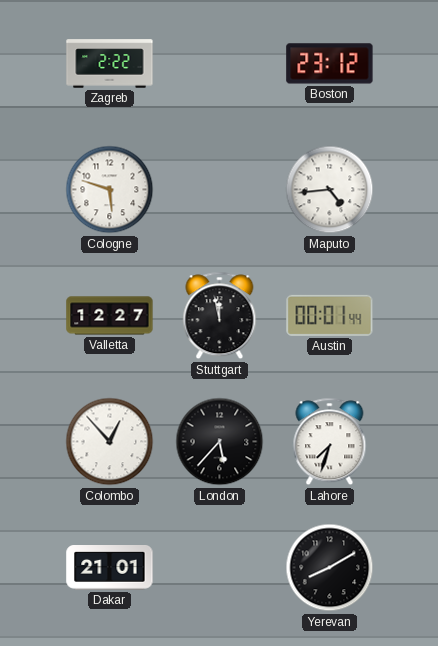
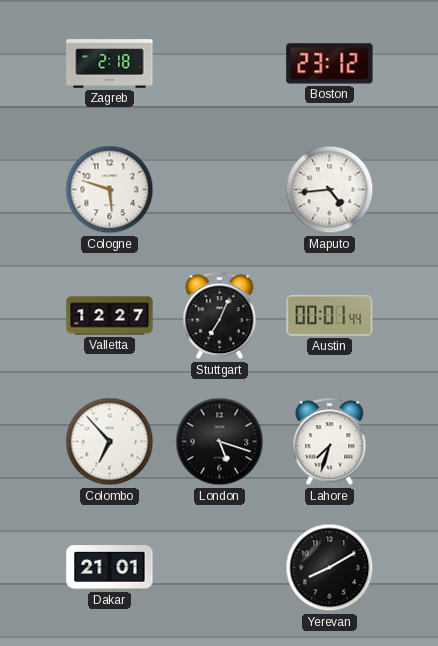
Zagreb: 2:22 -> 2:18
Stuttgart: 11:58 -> 7:04
Colombo: 12:53 -> 6:53
London: 5:37 -> 5:18
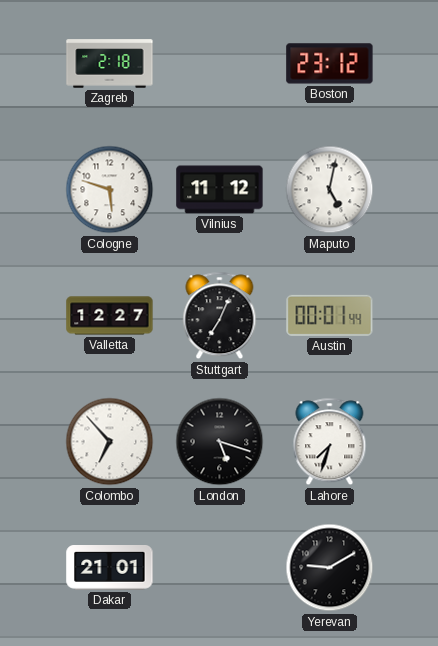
Vilnius: none -> 11:12
Maputo: 4:44 -> 5:02
Yerevan: 8:10 -> 9:10
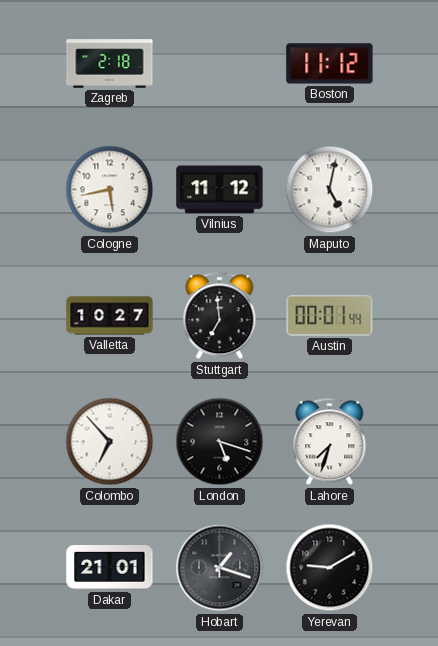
Boston: 23:12 -> 11:12
Cologne: 5:48 -> 5:43
Valletta: 12:27 -> 10:27
Stuttgart: 7:04 -> 6:59
Hobart: none -> 1:18
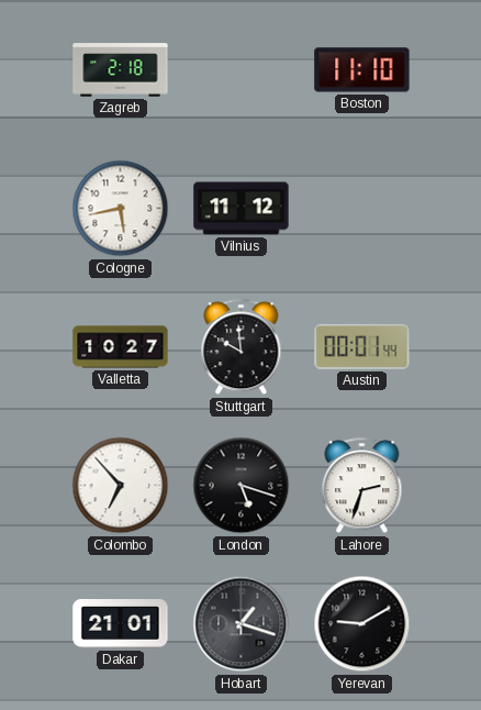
Boston: 11:12 -> 11:10
Maputo: 5:02 -> none
Stuttgart: 6:59 -> 9:59
Lahore: 7:33 -> 2:33
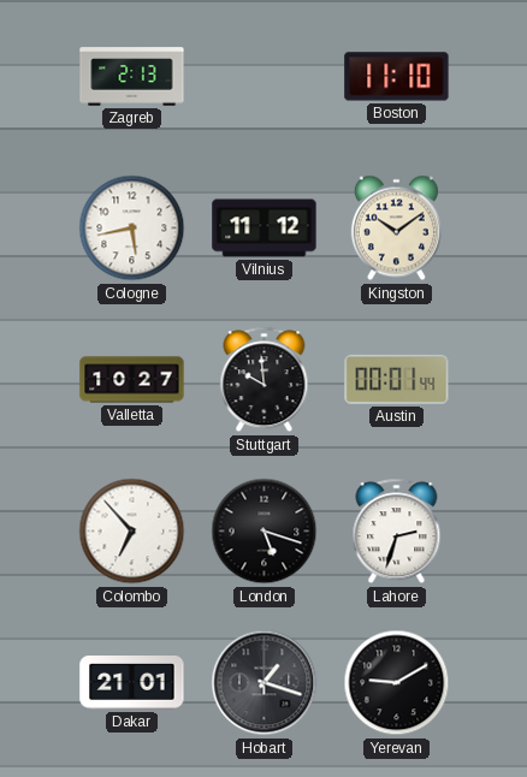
Zagreb: 2:18 -> 2:13
Kingston: none -> 10:09
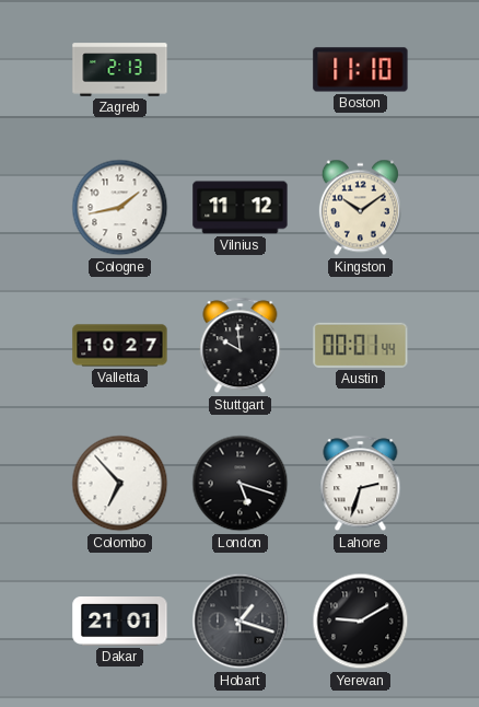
Cologne: 5:43 -> 1:43
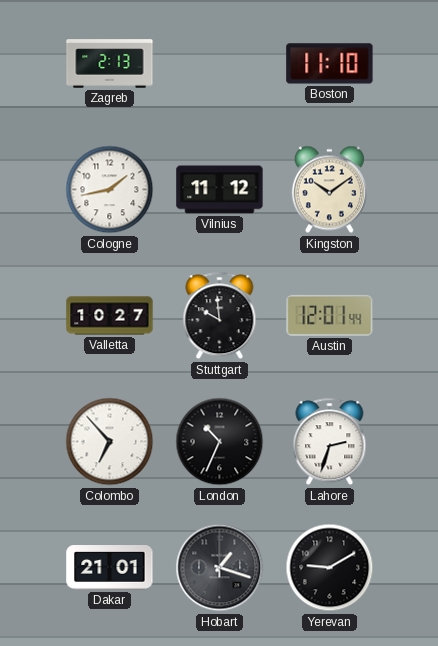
Austin: 00:01 -> 12:01
London: 5:18 -> 10:34
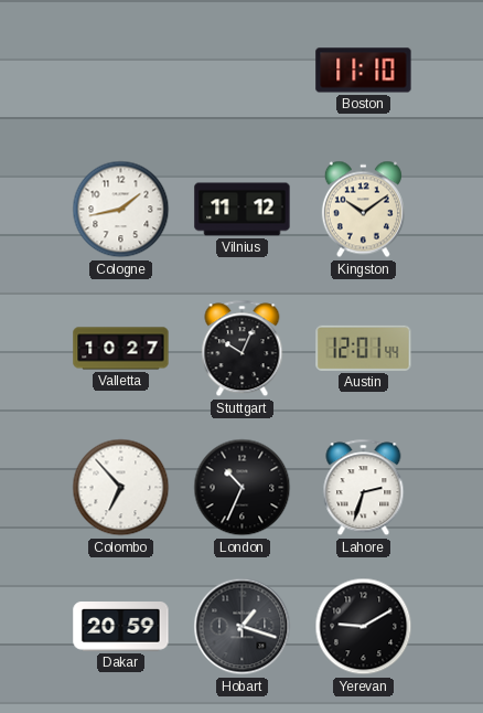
Zagreb: 2:13 -> none
Stuttgart: 9:59 -> 10:04
Dakar: 21:01 -> 20:59
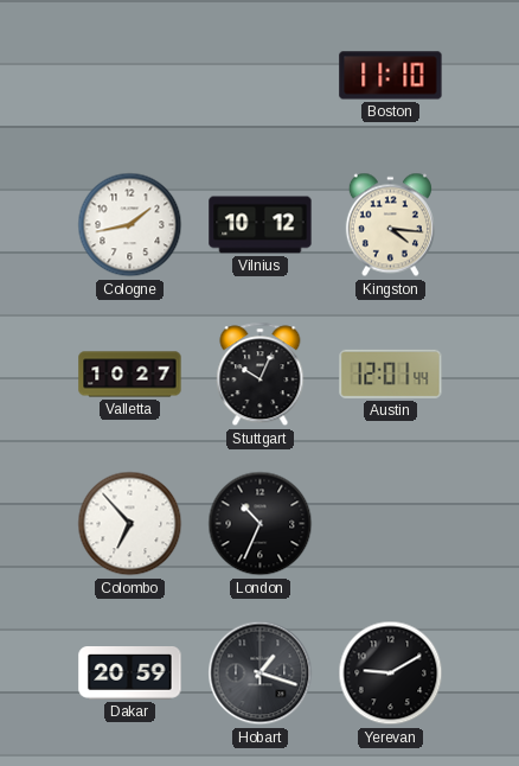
Vilnius: 11:12 -> 10:12
Kingston: 10:09 -> 4:16
Lahore: 2:33 -> none
